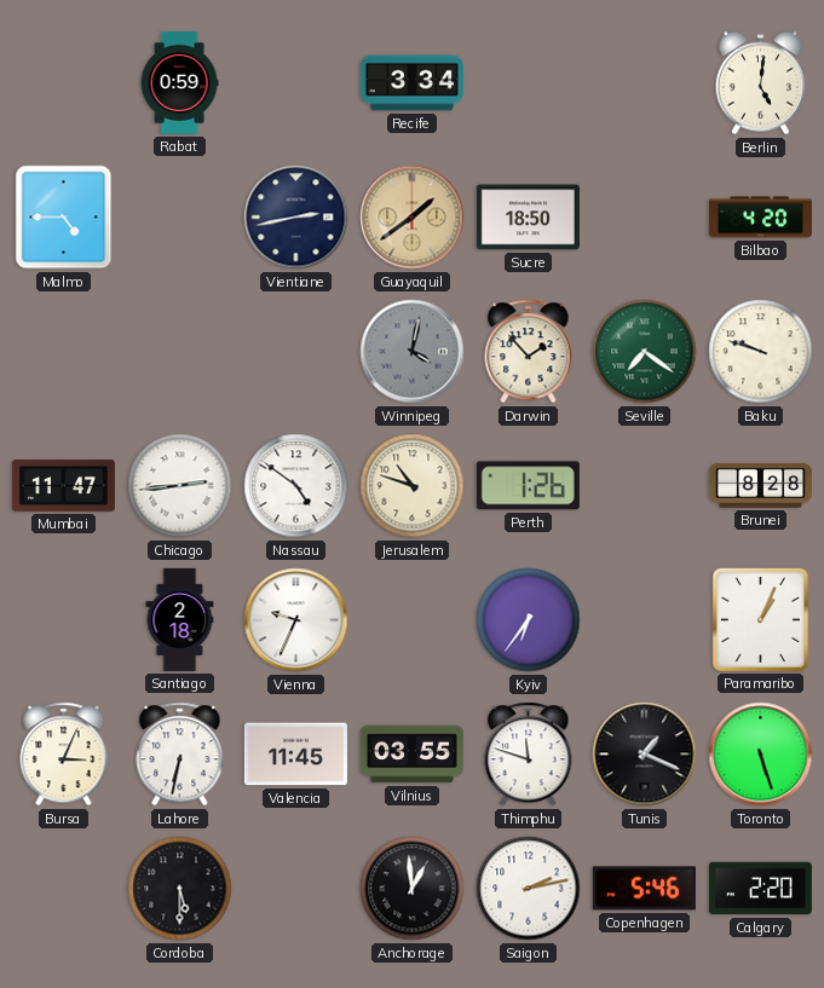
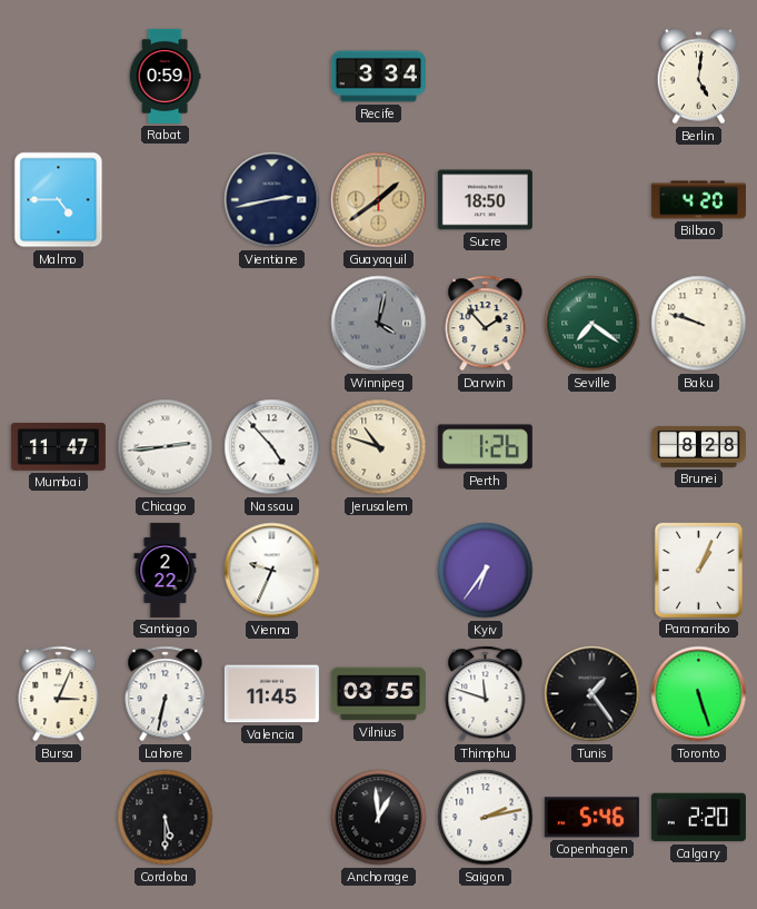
Nassau: 4:51 -> 4:53
Santiago: 2:18 -> 2:22
Tunis: 1:19 -> 1:24
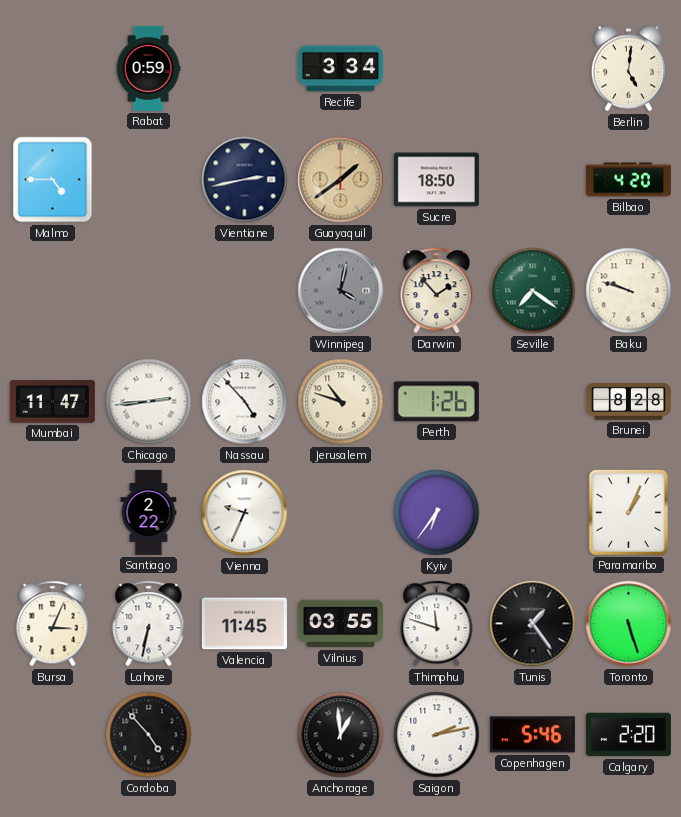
Cordoba: 5:30 -> 4:53
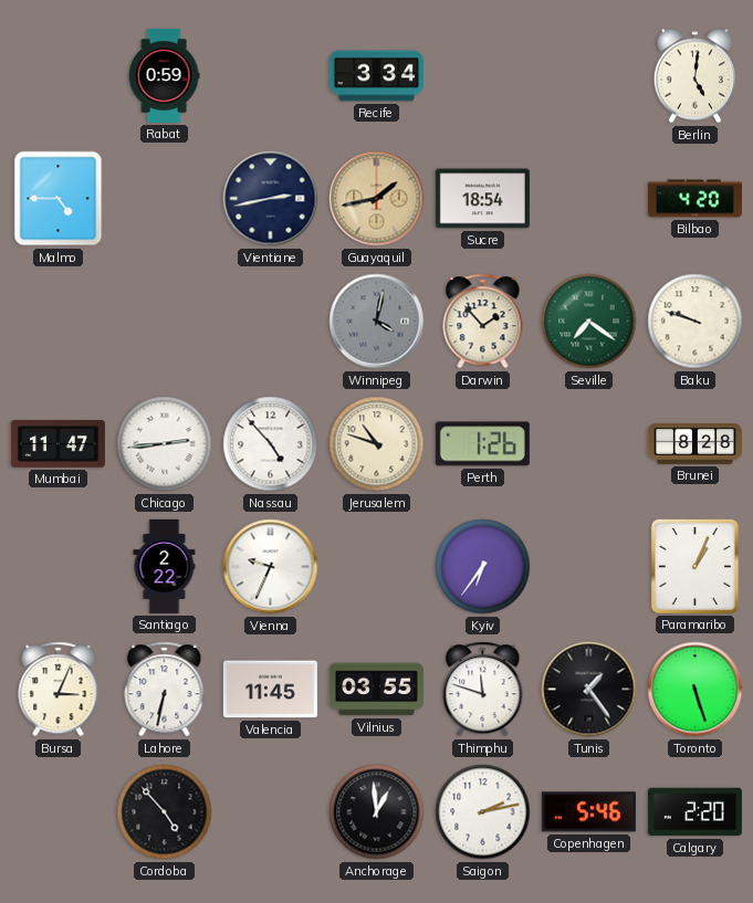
Guayaquil: 1:39 -> 1:43
Sucre: 18:50 -> 18:54
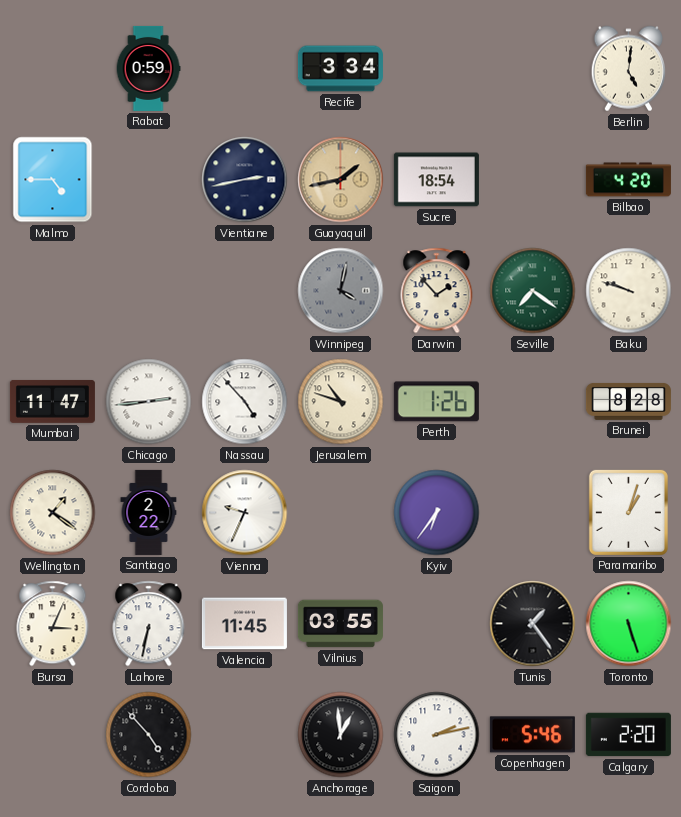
Wellington: none -> 1:21
Paramaribo: 1:04 -> 1:03
Thimphu: 11:48 -> none
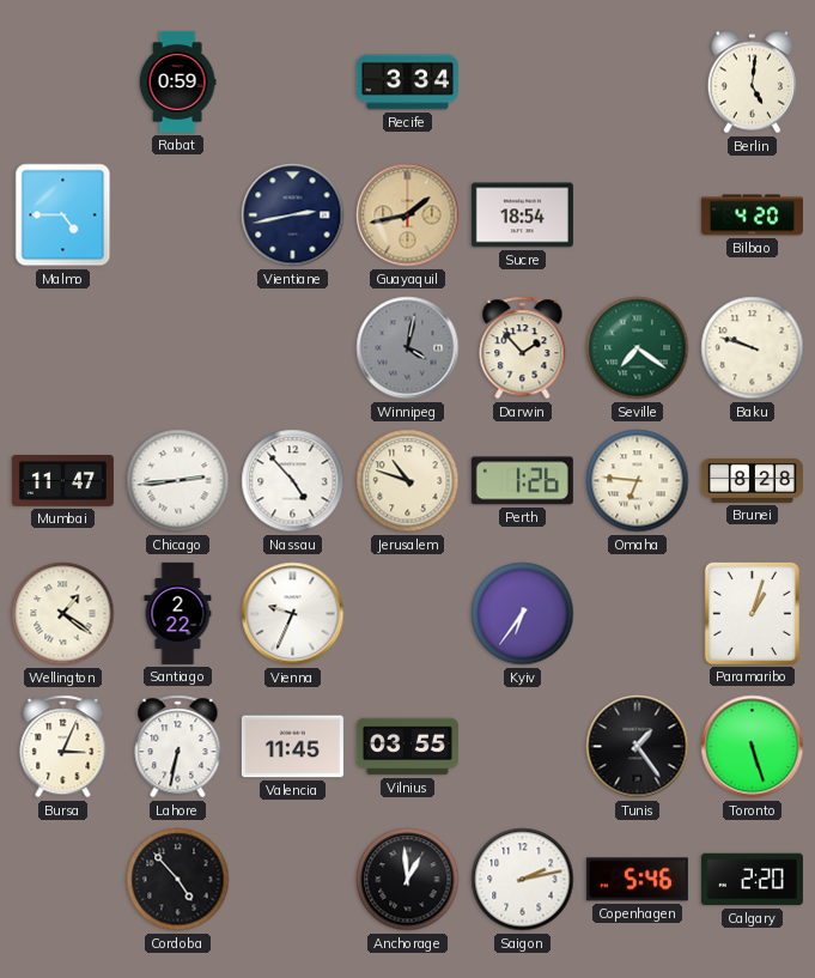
Omaha: none -> 6:46
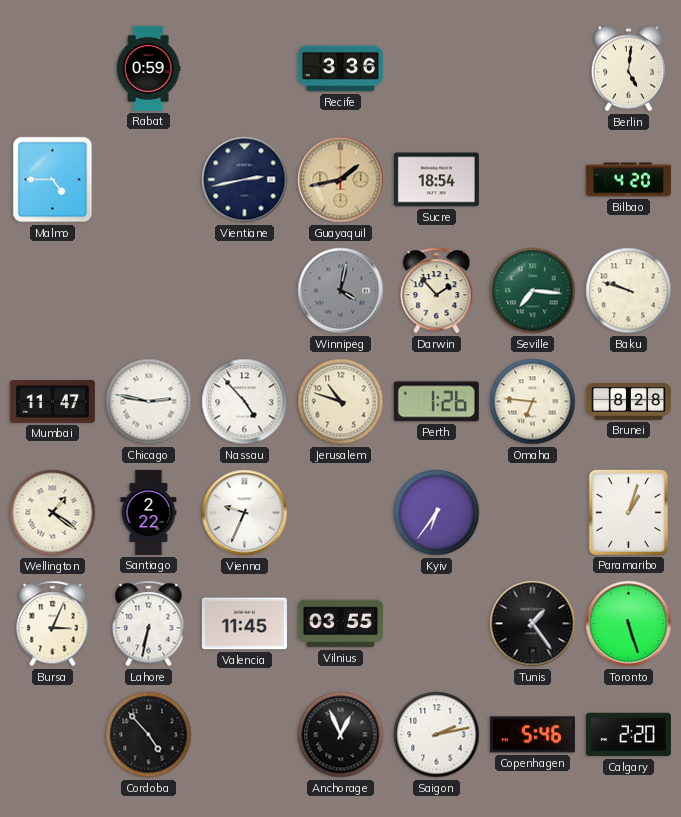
Recife: 3:34 -> 3:36
Seville: 7:21 -> 7:16
Chicago: 2:44 -> 2:47
Anchorage: 12:59 -> 12:56
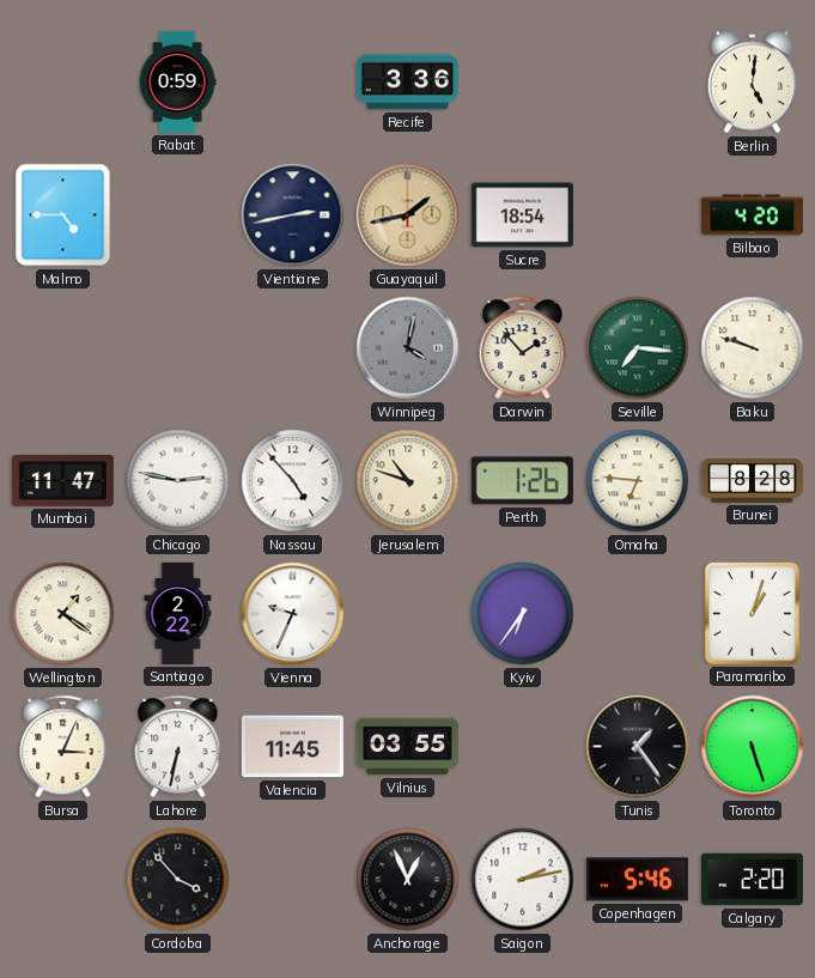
Cordoba: 4:53 -> 3:53
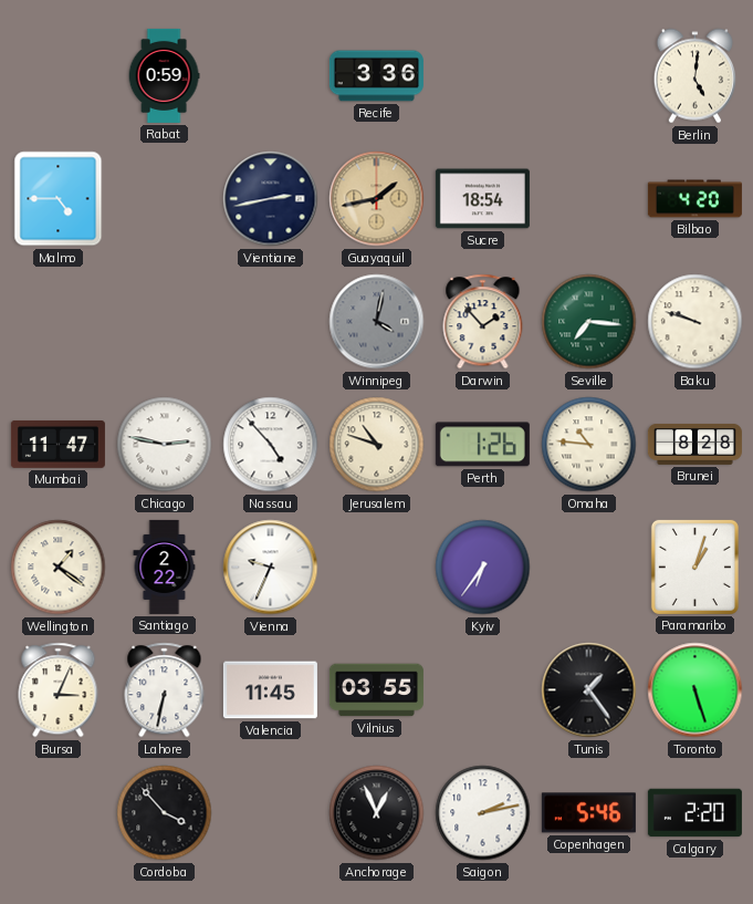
Omaha: 6:46 -> 10:46
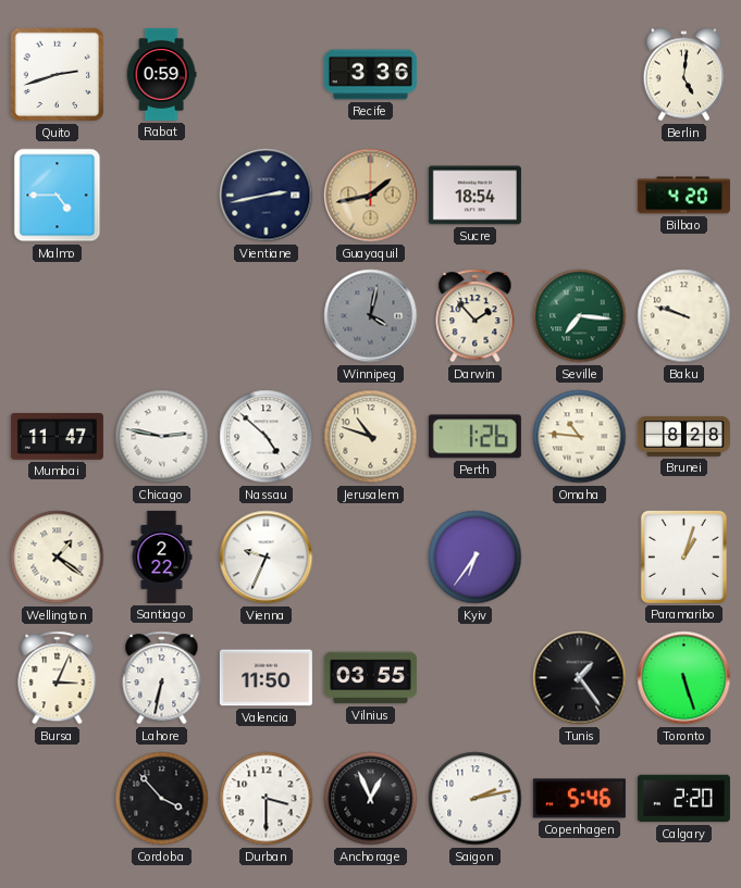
Quito: none -> 2:42
Nassau: 4:53 -> 4:52
Valencia: 11:45 -> 11:50
Durban: none -> 3:30
